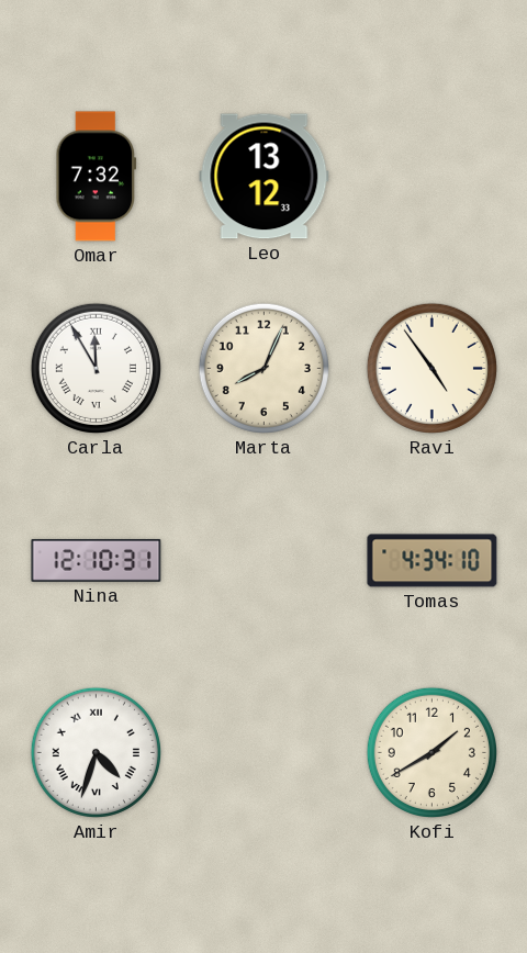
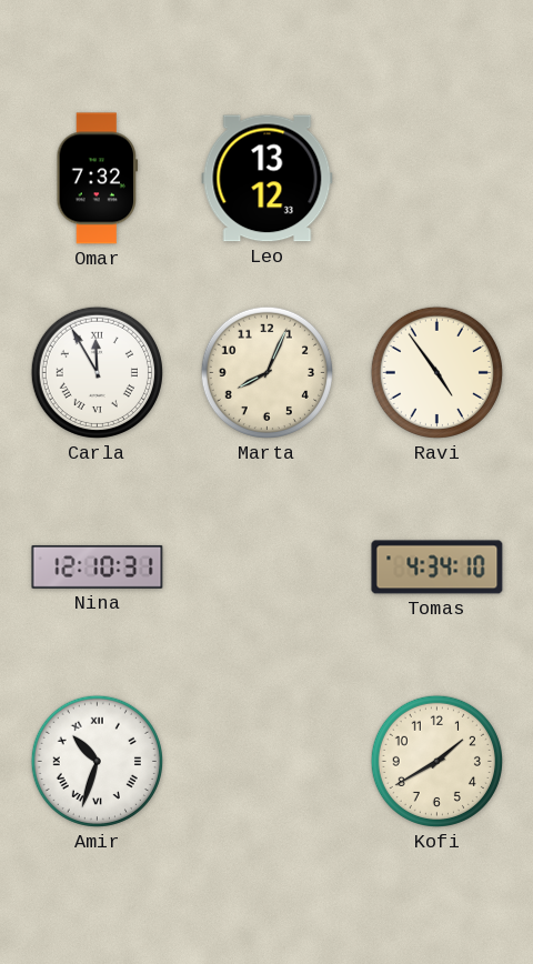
Amir: 4:33 -> 10:33
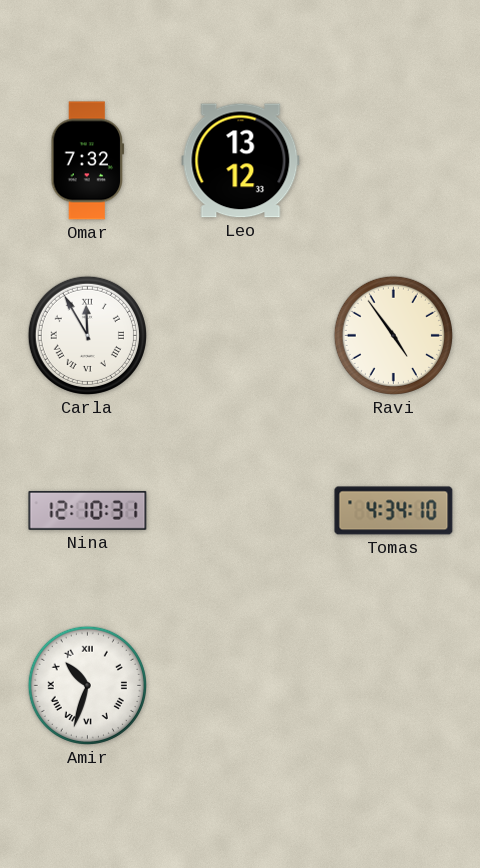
Marta: 8:04 -> none
Kofi: 1:40 -> none
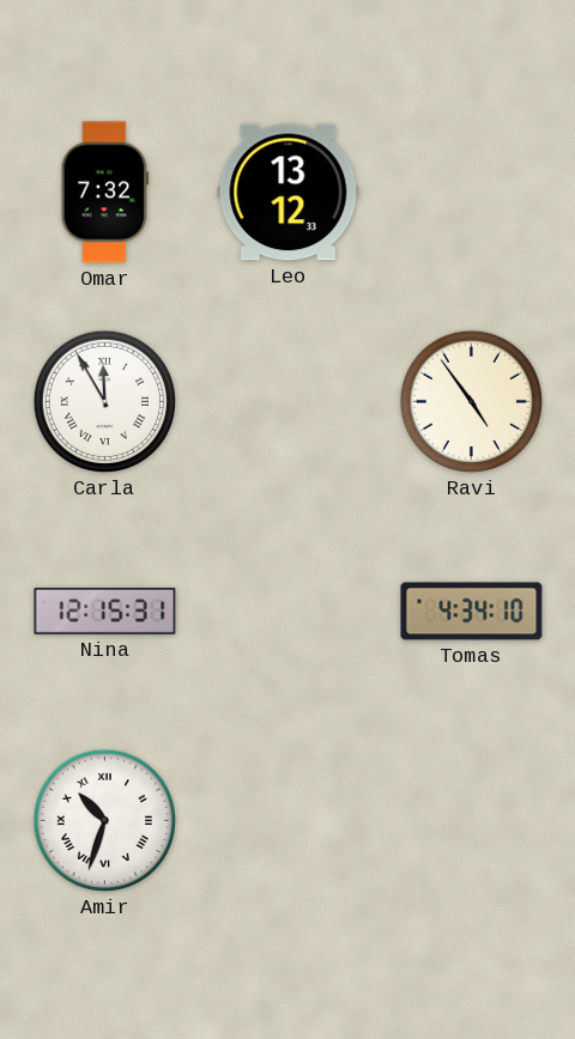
Nina: 12:10 -> 12:15
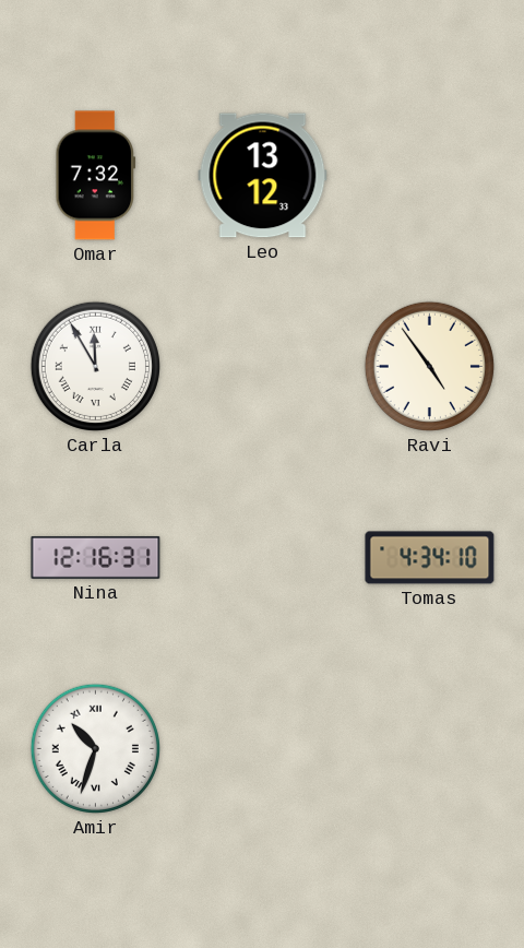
Nina: 12:15 -> 12:16
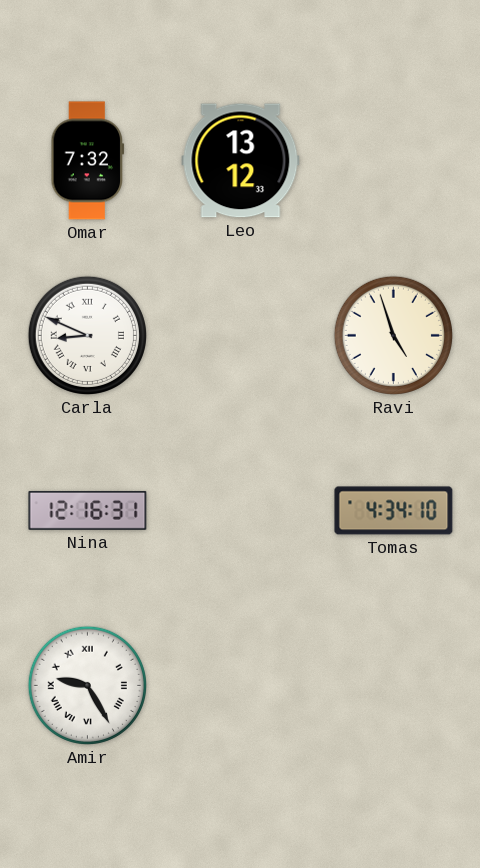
Carla: 11:55 -> 8:49
Ravi: 4:54 -> 4:57
Amir: 10:33 -> 9:25
